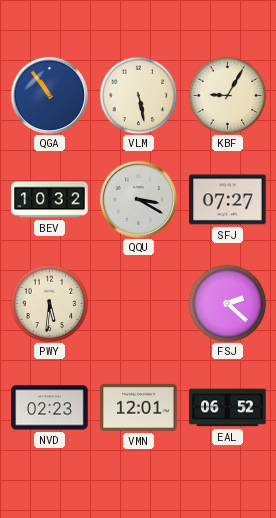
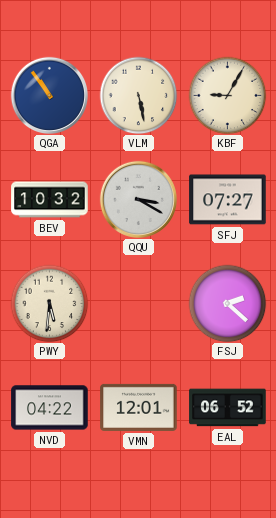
NVD: 02:23 -> 04:22
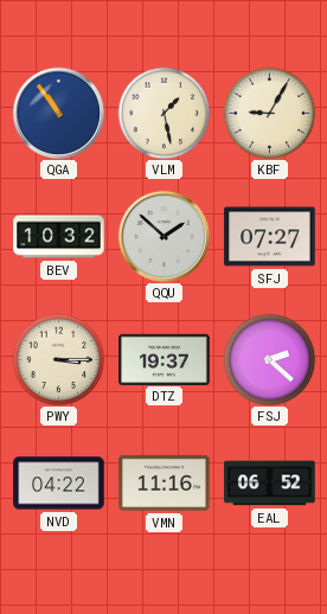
VLM: 5:28 -> 1:28
QQU: 3:20 -> 1:52
PWY: 5:31 -> 3:15
DTZ: none -> 19:37
VMN: 12:01 -> 11:16
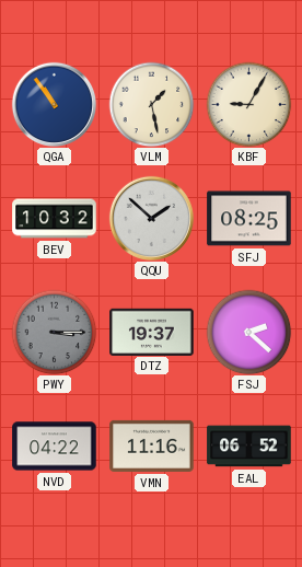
SFJ: 07:27 -> 08:25
PWY dial: cream -> grey
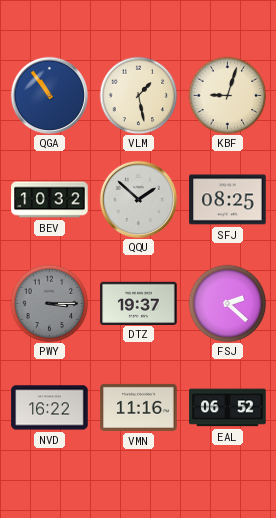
KBF: 9:05 -> 9:03
NVD: 04:22 -> 16:22
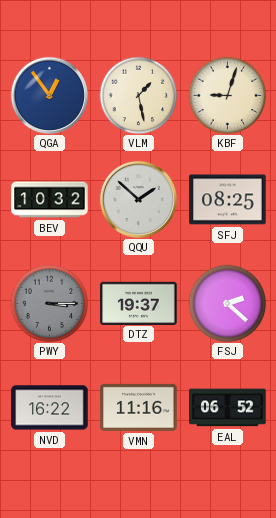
QGA: 10:54 -> 12:54
